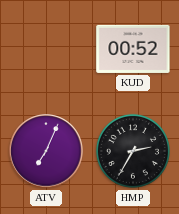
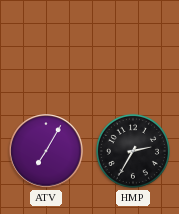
KUD: 00:52 -> none
ATV: 7:04 -> 7:05
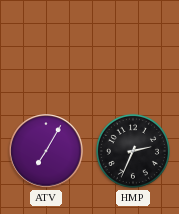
HMP: 2:35 -> 2:34
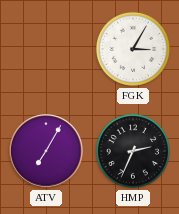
FGK: none -> 3:05
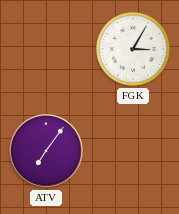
ATV: 7:05 -> 7:06
HMP: 2:34 -> none
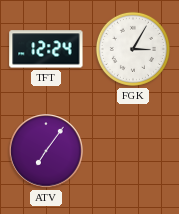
TFT: none -> 12:24
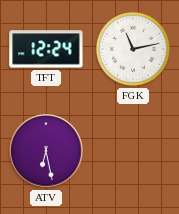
FGK: 3:05 -> 11:13
ATV: 7:06 -> 6:28
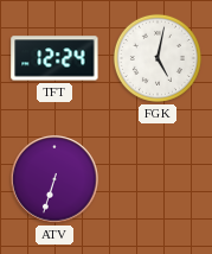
FGK: 11:13 -> 5:02
ATV: 6:28 -> 6:33
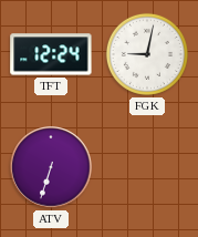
FGK: 5:02 -> 9:02
